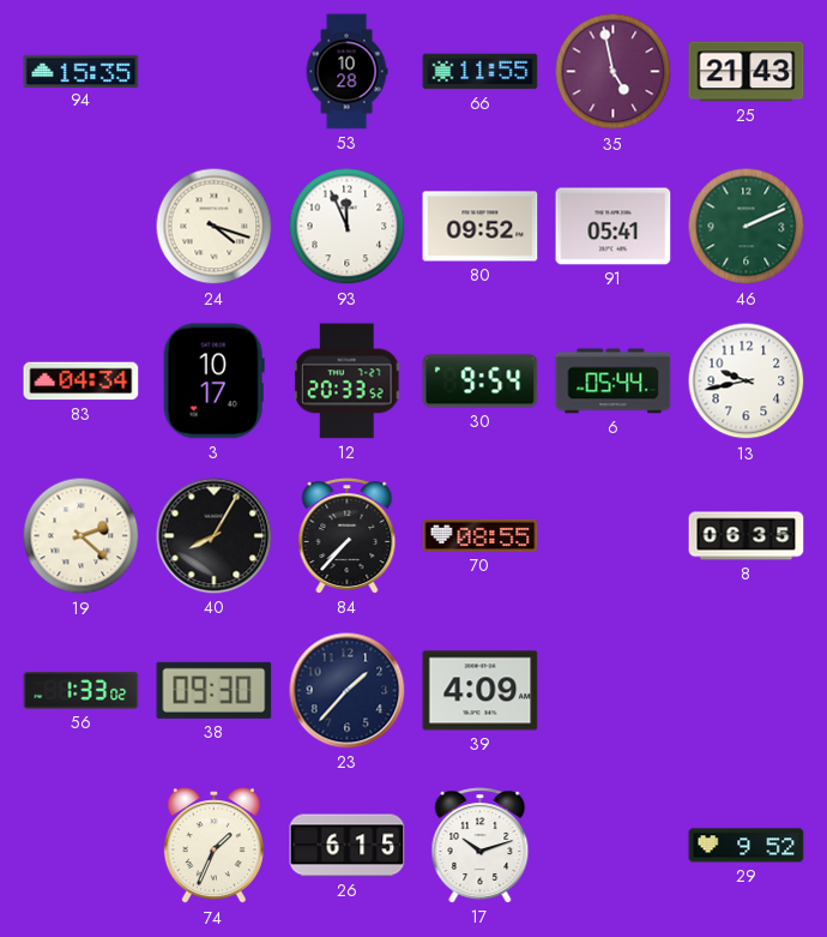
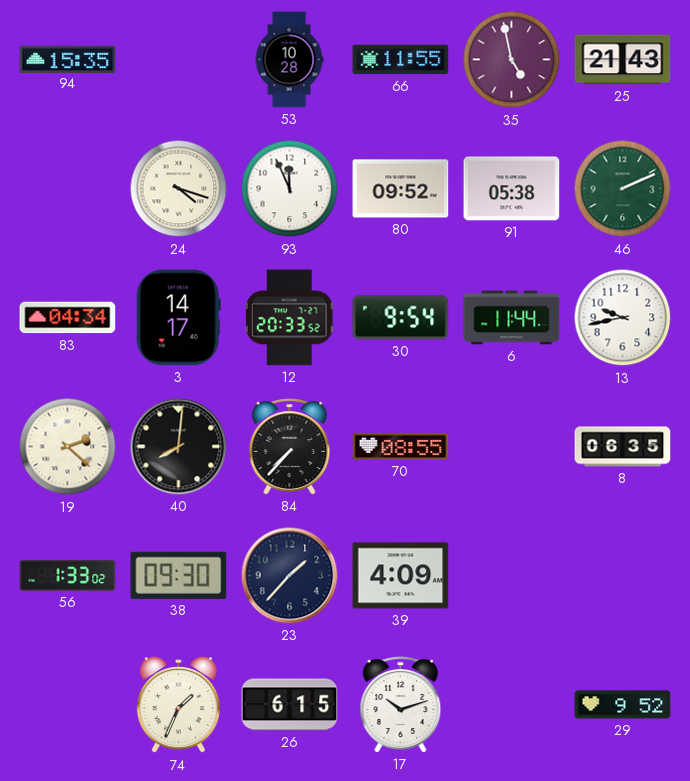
91: 05:41 -> 05:38
3: 10:17 -> 14:17
6: 05:44 -> 11:44
40: 8:05 -> 8:01
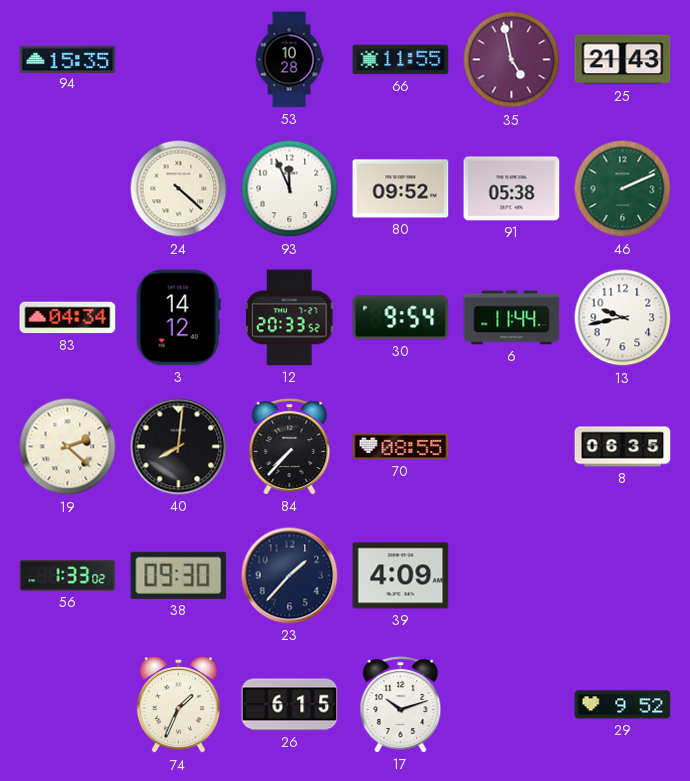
24: 4:18 -> 4:22
3: 14:17 -> 14:12
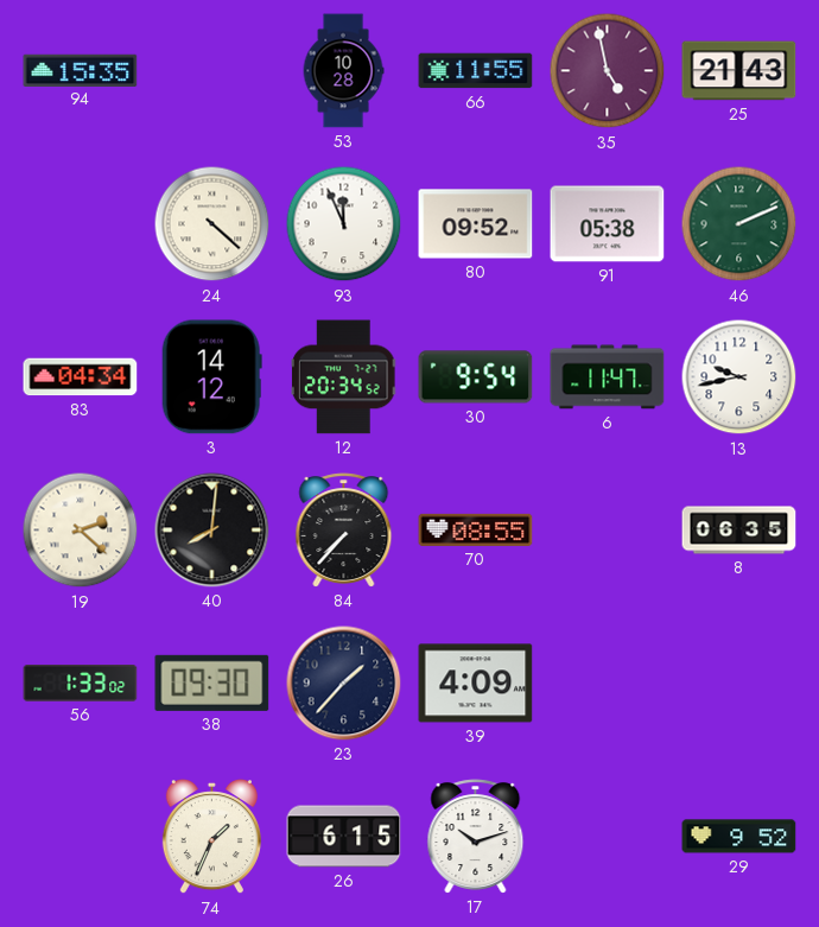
12: 20:33 -> 20:34
6: 11:44 -> 11:47
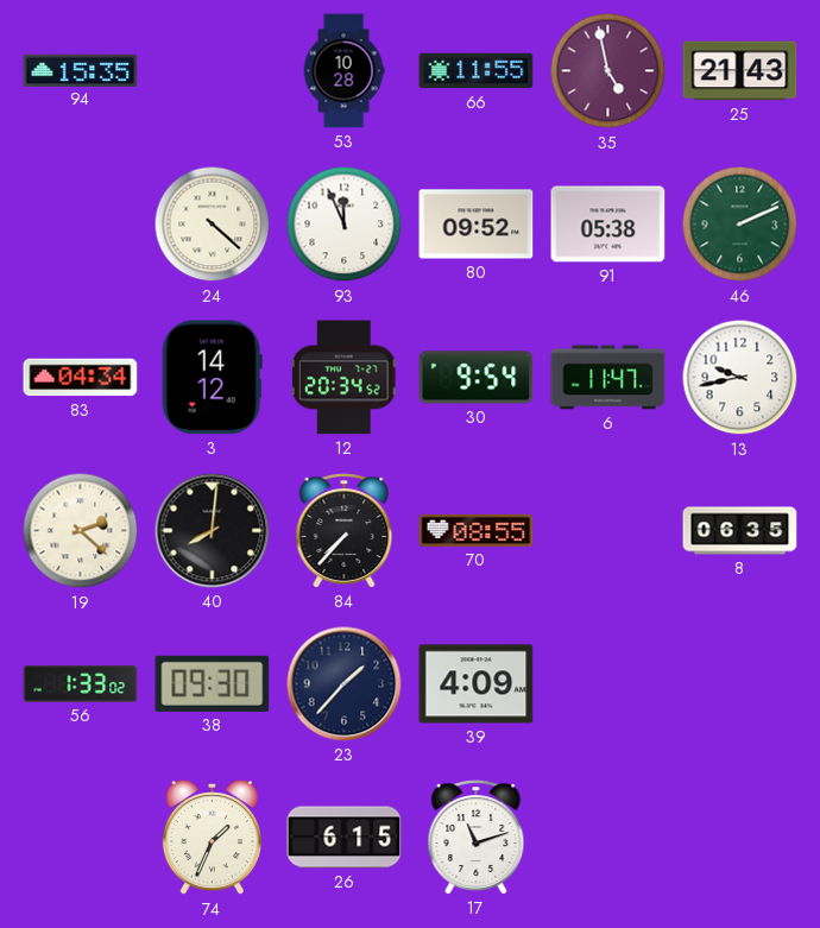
17: 10:12 -> 11:12
29: 9:52 -> none
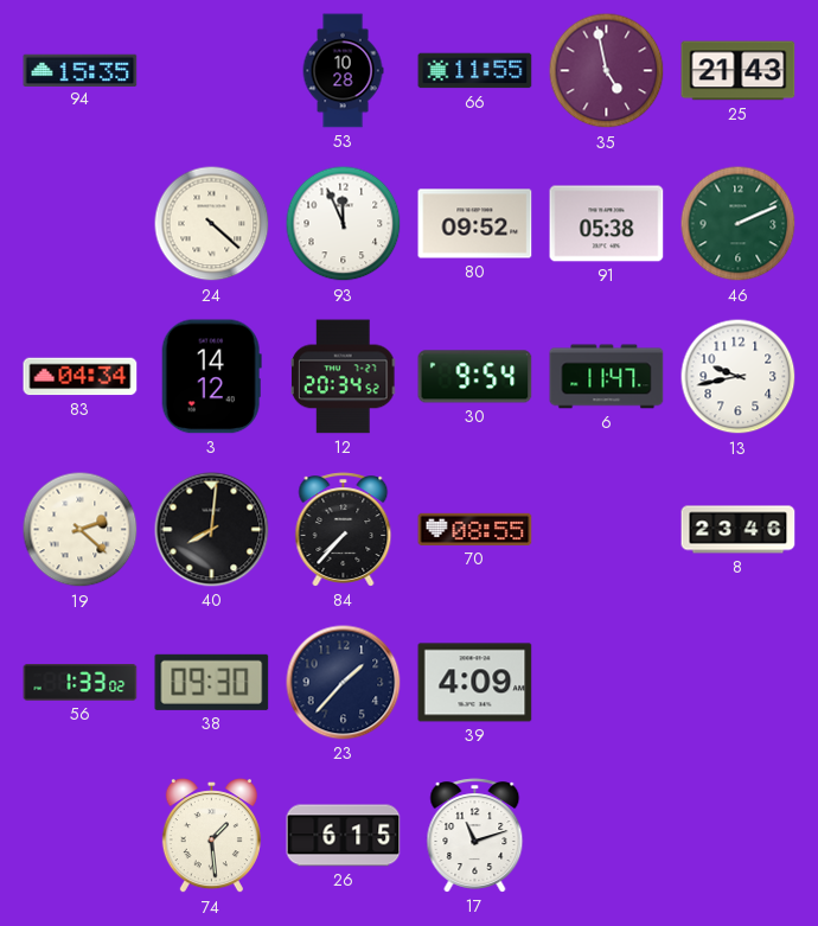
8: 06:35 -> 23:46
74: 1:34 -> 1:29
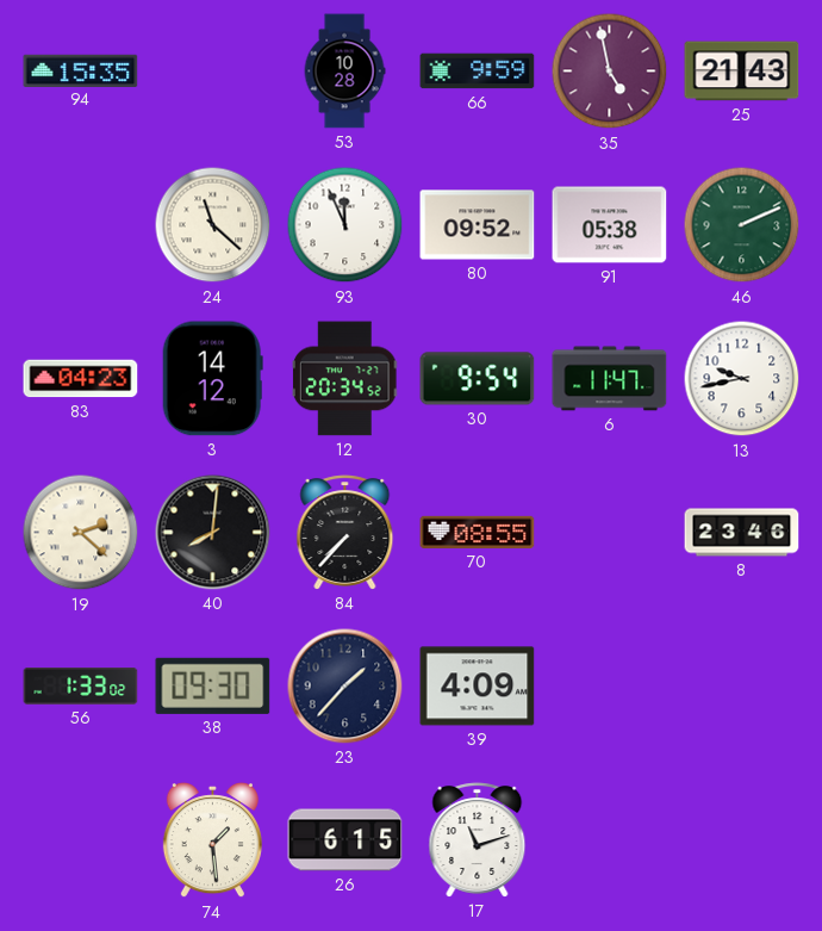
66: 11:55 -> 9:59
24: 4:22 -> 11:22
83: 04:34 -> 04:23
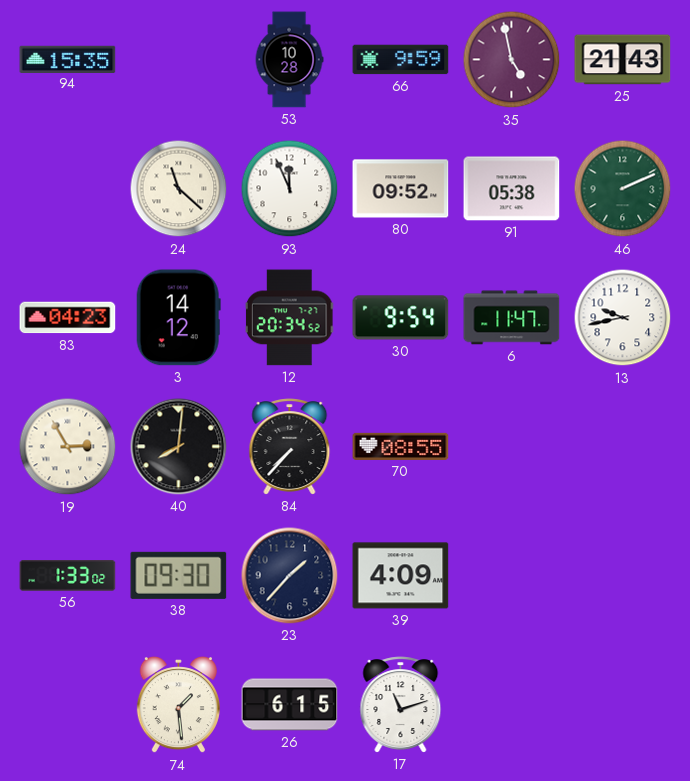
19: 2:22 -> 2:55
8: 23:46 -> none
